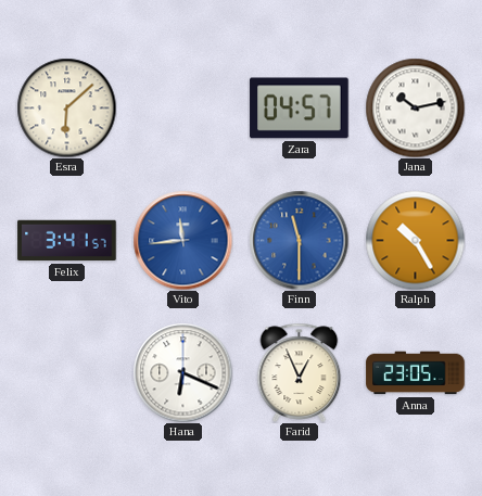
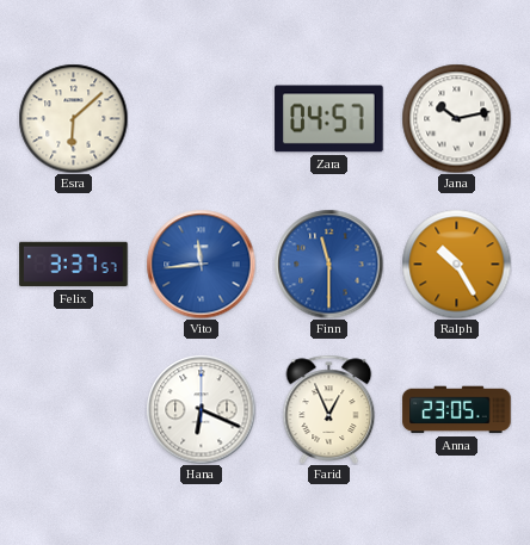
Felix: 3:41 -> 3:37
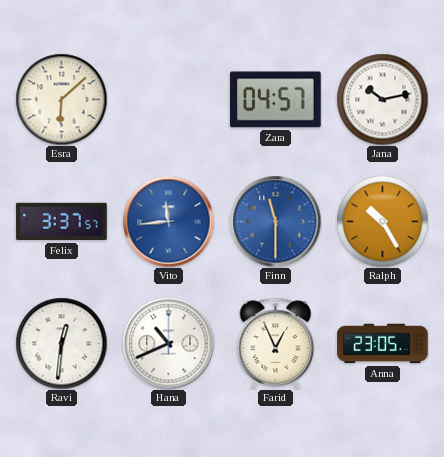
Ravi: none -> 12:31
Hana: 6:19 -> 10:41
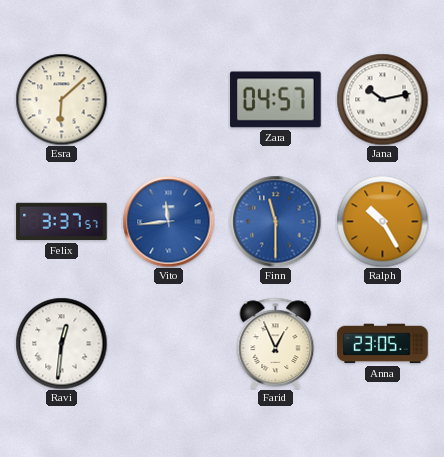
Hana: 10:41 -> none
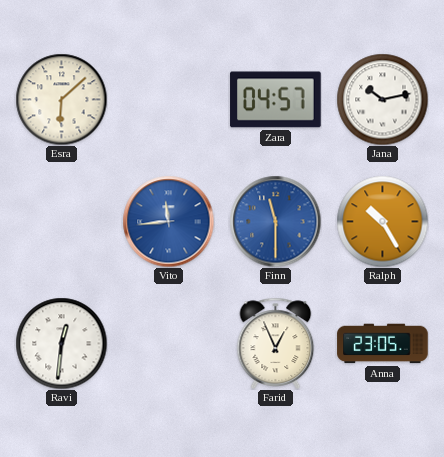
Felix: 3:37 -> none
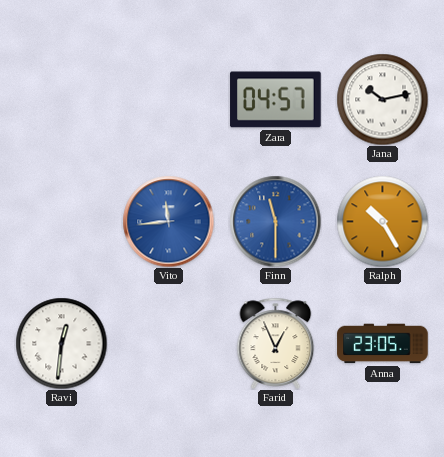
Esra: 6:08 -> none
